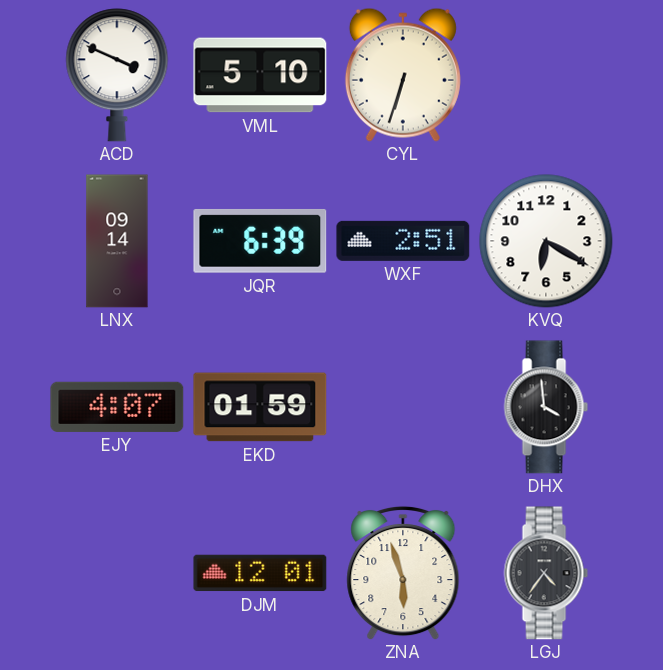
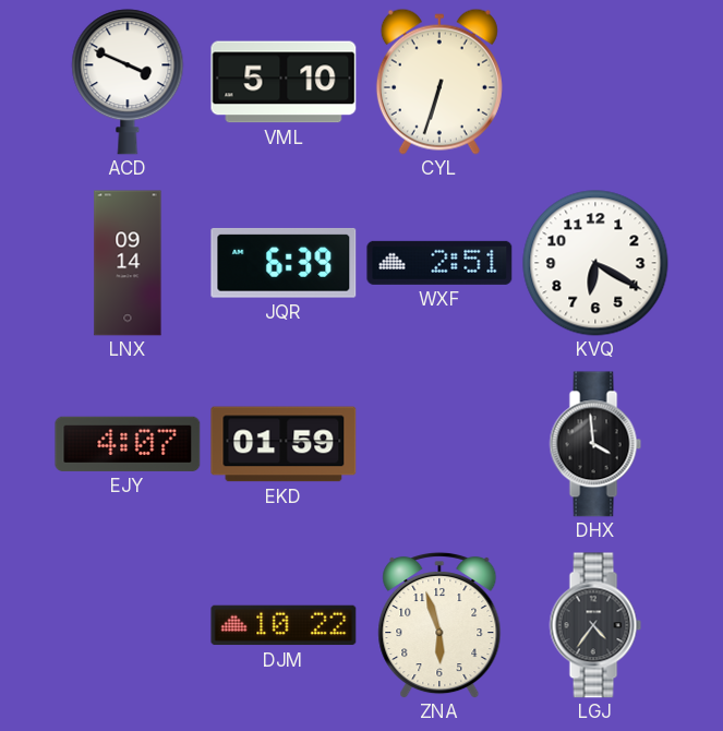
DJM: 12:01 -> 10:22
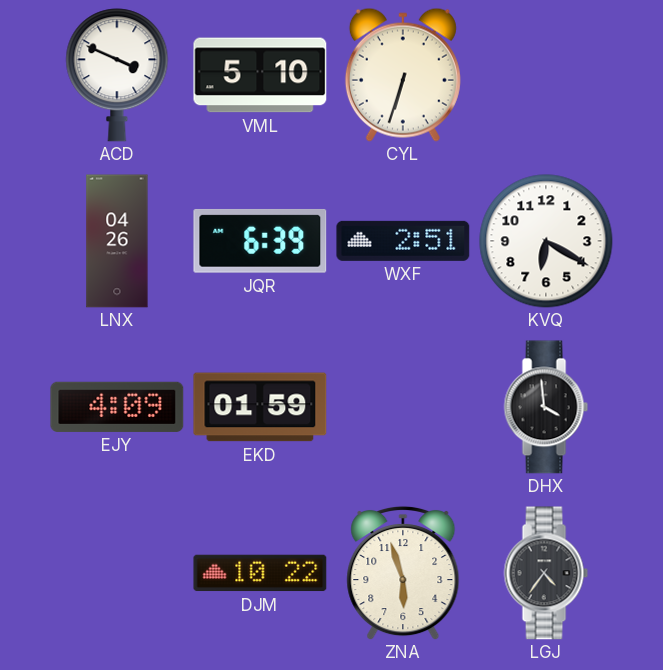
LNX: 09:14 -> 04:26
EJY: 4:07 -> 4:09
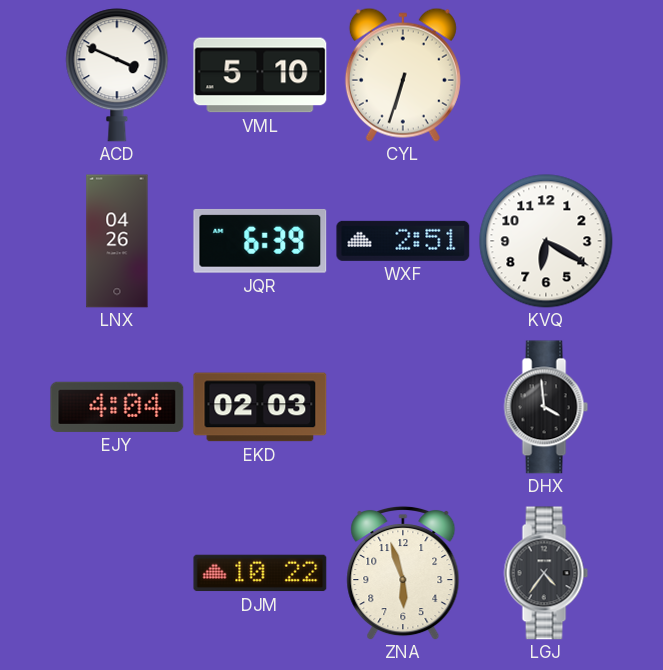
EJY: 4:09 -> 4:04
EKD: 01:59 -> 02:03
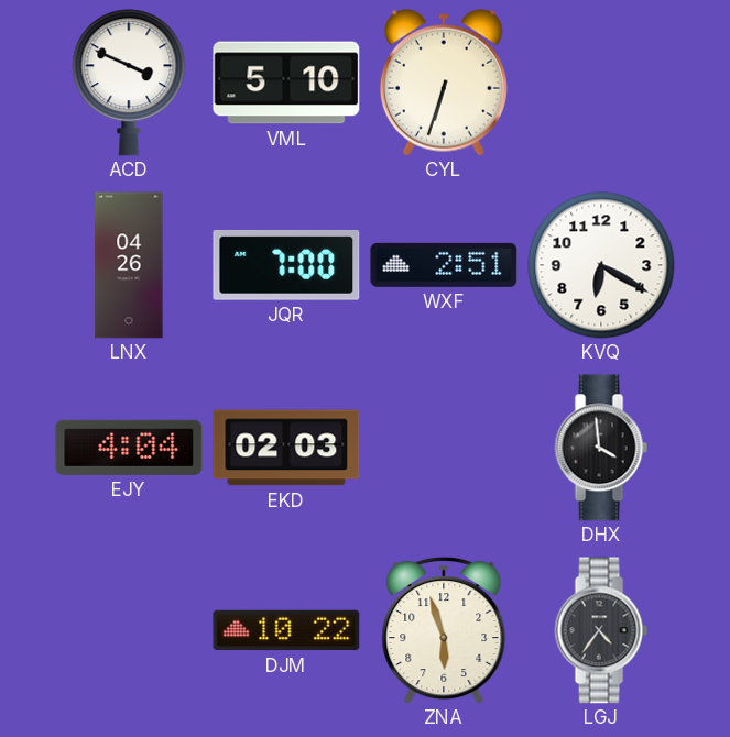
JQR: 6:39 -> 7:00
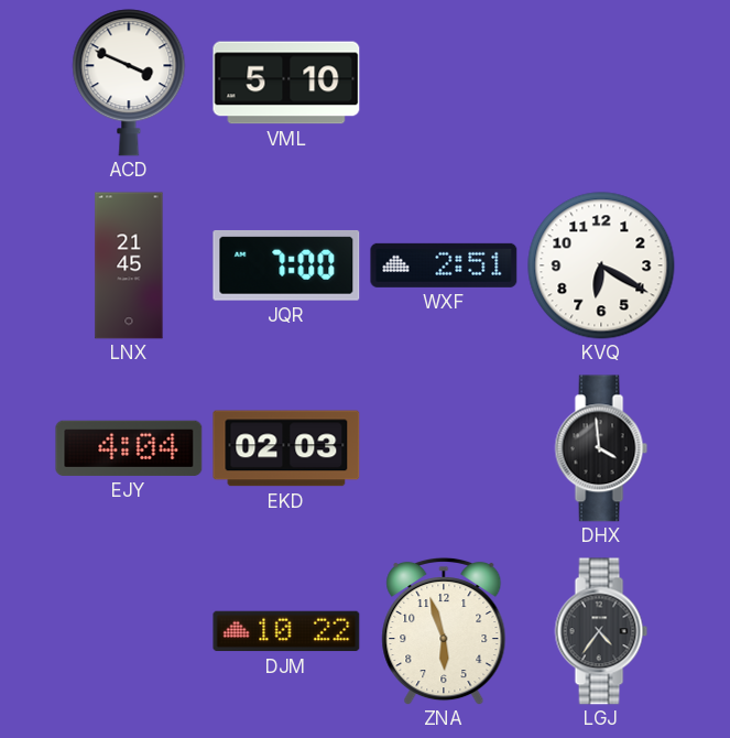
CYL: 6:33 -> none
LNX: 04:26 -> 21:45
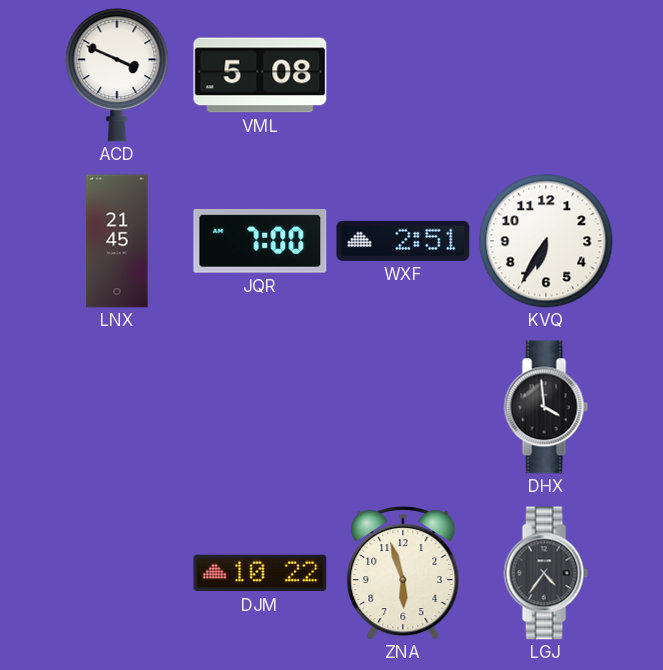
VML: 5:10 -> 5:08
KVQ: 6:20 -> 6:35
EJY: 4:04 -> none
EKD: 02:03 -> none
